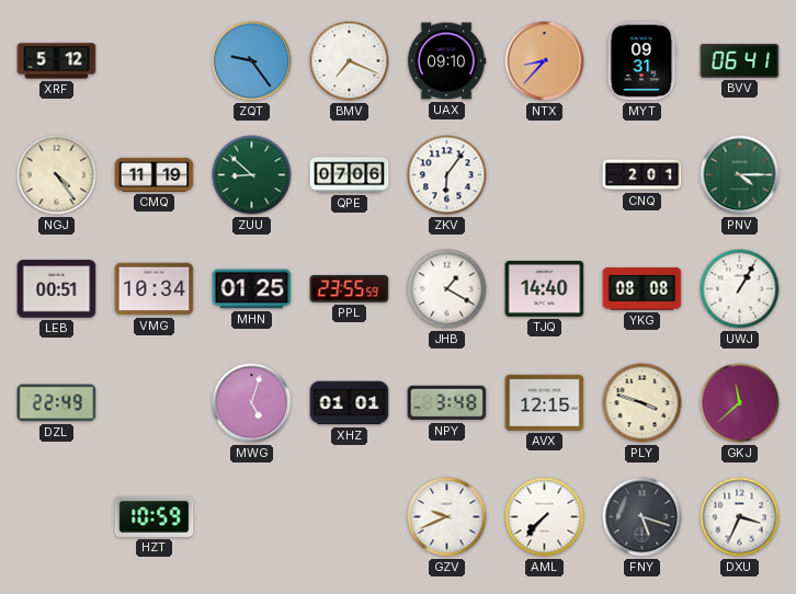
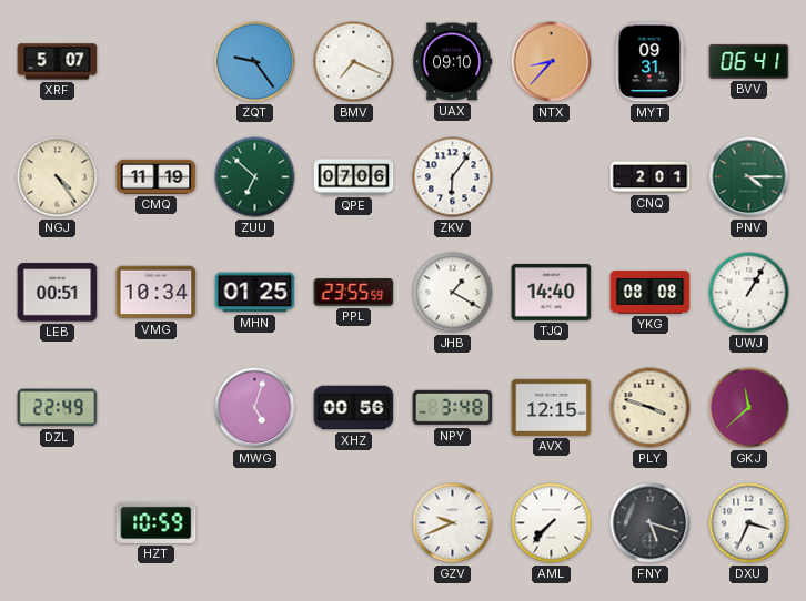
XRF: 5:12 -> 5:07
ZUU: 8:52 -> 6:52
XHZ: 01:01 -> 00:56
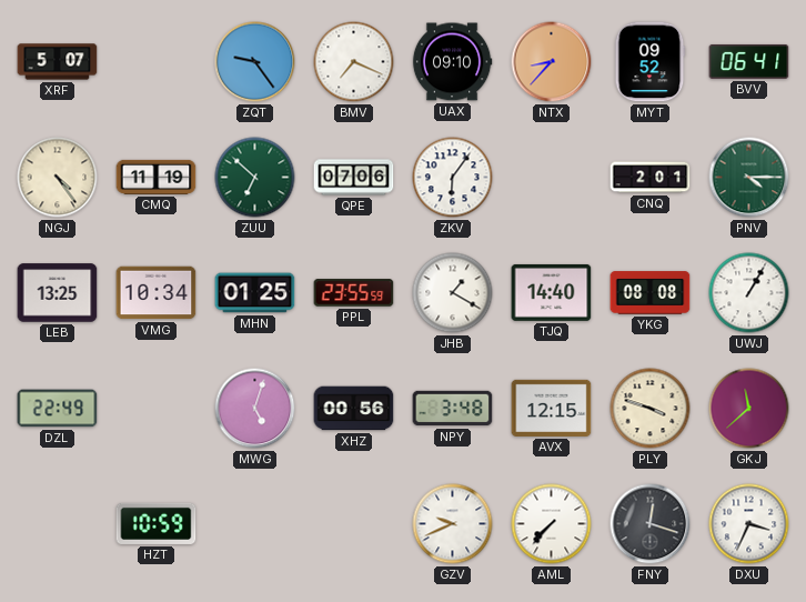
MYT: 09:31 -> 09:52
LEB: 00:51 -> 13:25
FNY: 5:18 -> 12:18
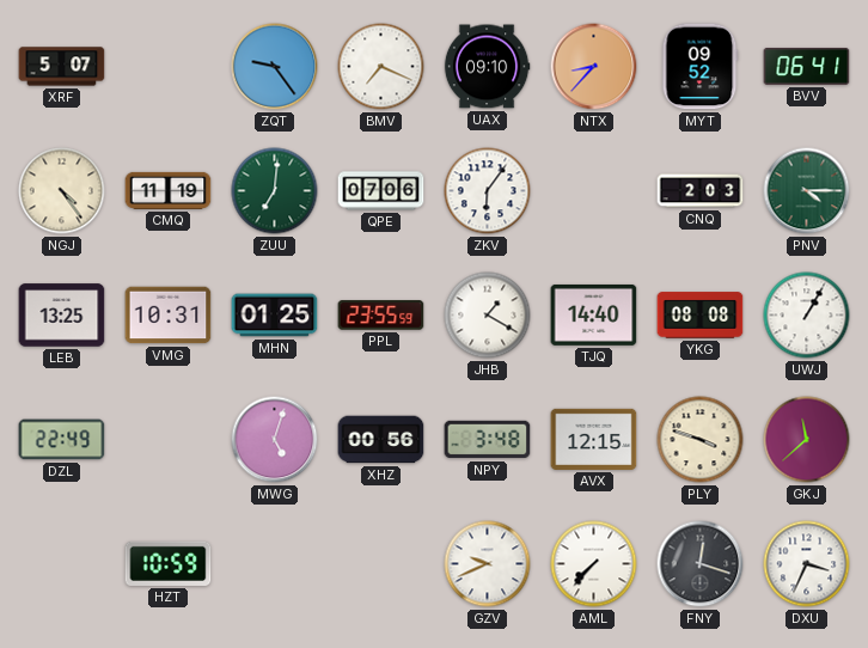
ZUU: 6:52 -> 7:01
CNQ: 2:01 -> 2:03
VMG: 10:34 -> 10:31
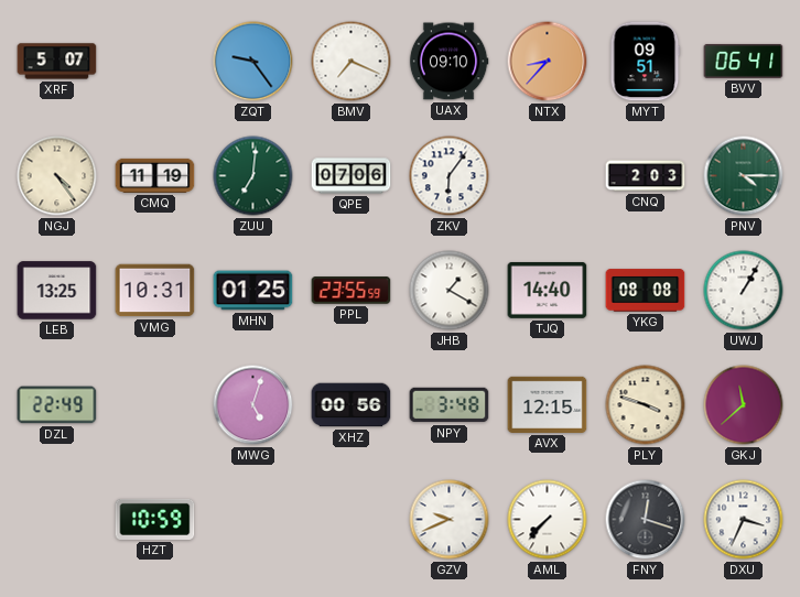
MYT: 09:52 -> 09:51
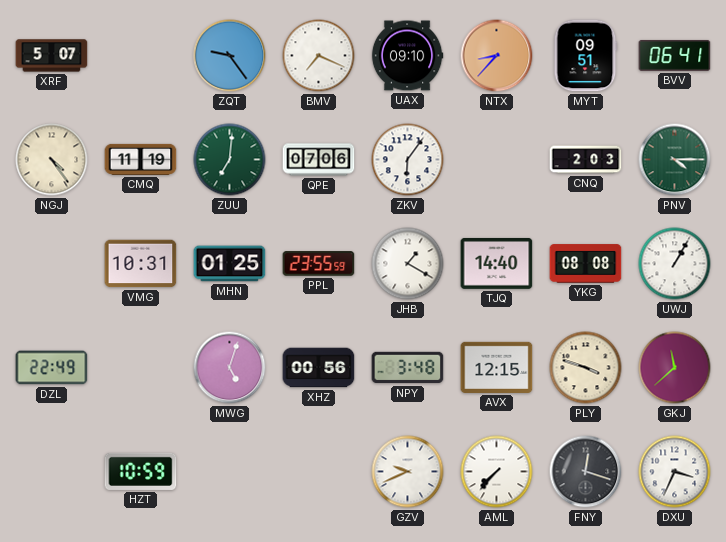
LEB: 13:25 -> none
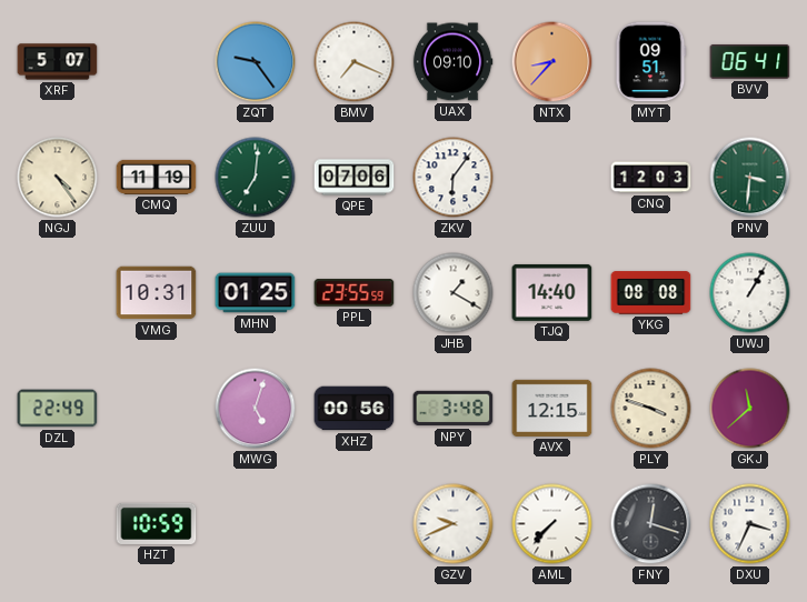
CNQ: 2:03 -> 12:03
PNV: 4:15 -> 3:31
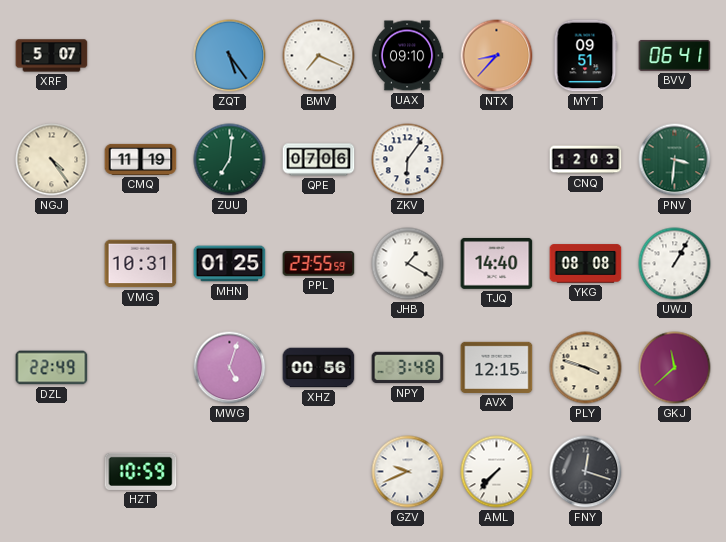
ZQT: 9:24 -> 5:24
DXU: 3:34 -> none
